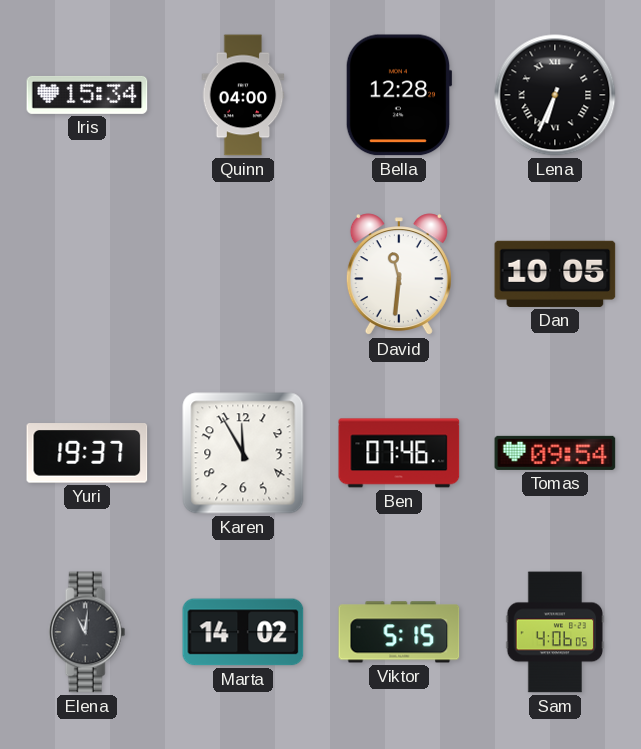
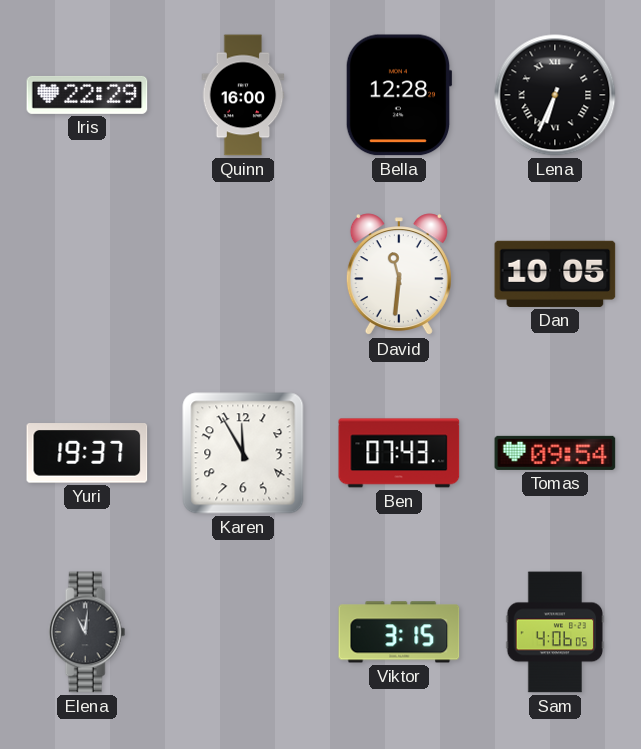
Iris: 15:34 -> 22:29
Quinn: 04:00 -> 16:00
Ben: 07:46 -> 07:43
Marta: 14:02 -> none
Viktor: 5:15 -> 3:15
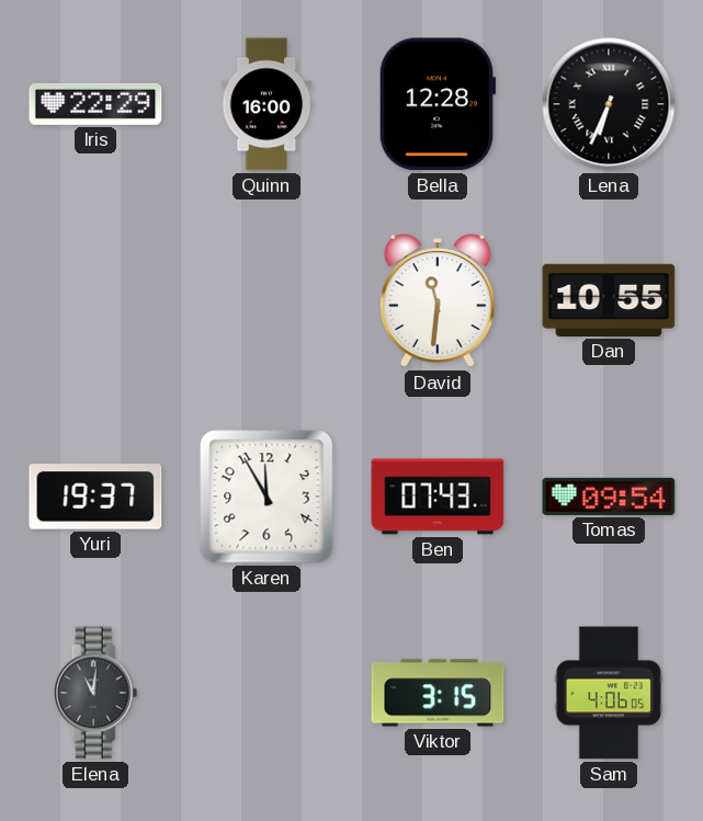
Dan: 10:05 -> 10:55
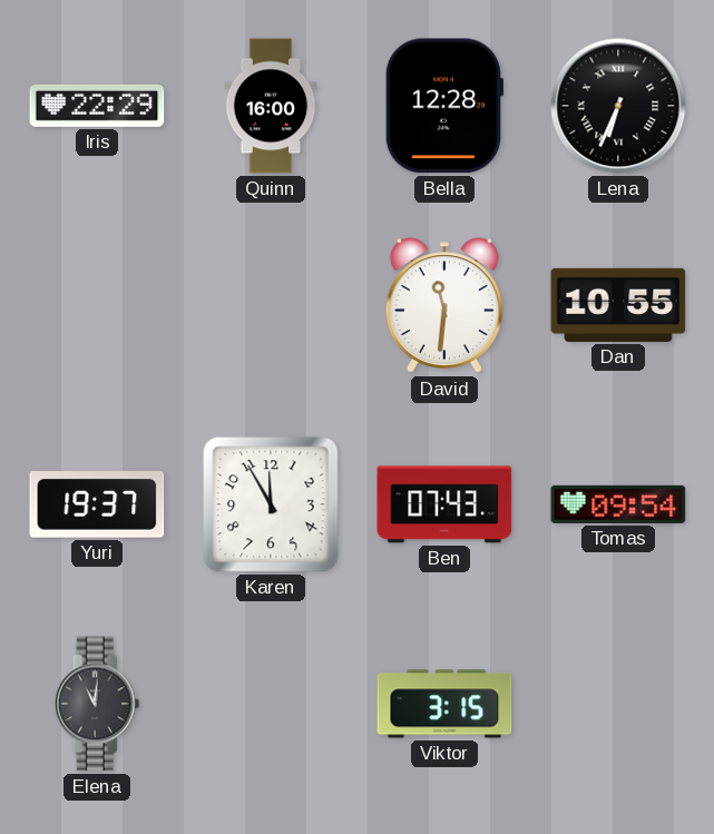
Sam: 4:06 -> none
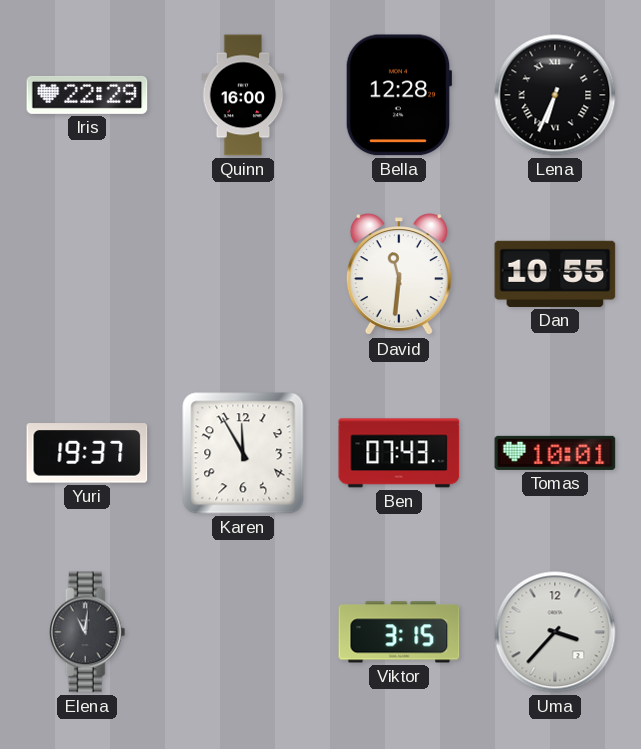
Tomas: 09:54 -> 10:01
Uma: none -> 3:37
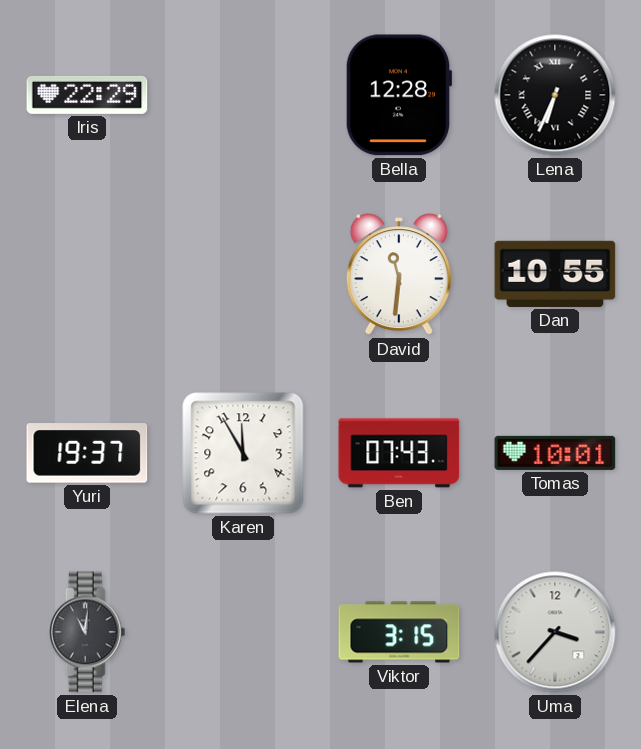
Quinn: 16:00 -> none
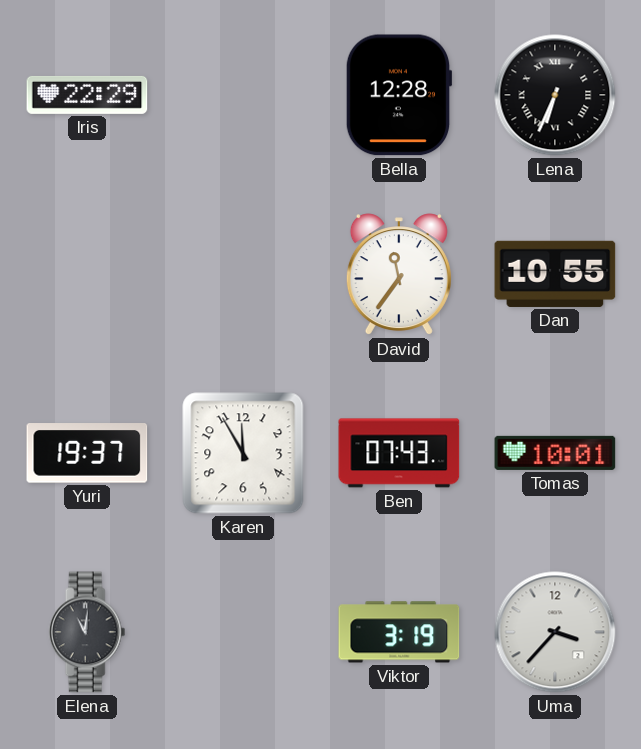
David: 11:31 -> 11:36
Viktor: 3:15 -> 3:19
